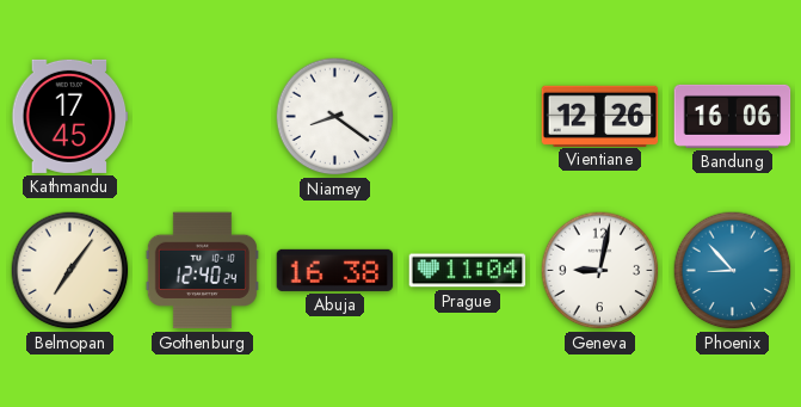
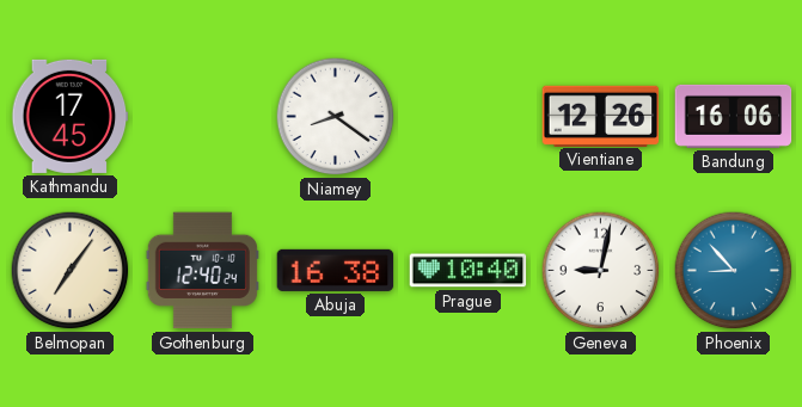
Prague: 11:04 -> 10:40
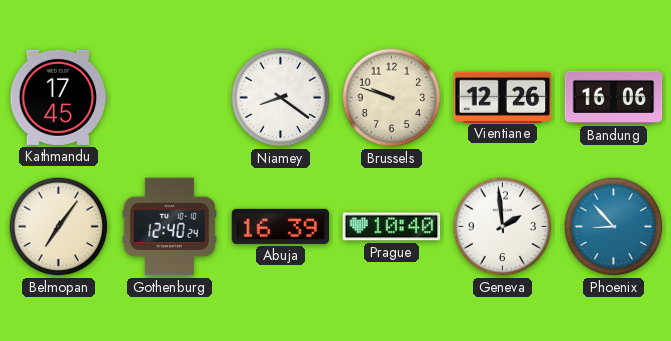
Brussels: none -> 9:48
Abuja: 16:38 -> 16:39
Geneva: 9:02 -> 1:59
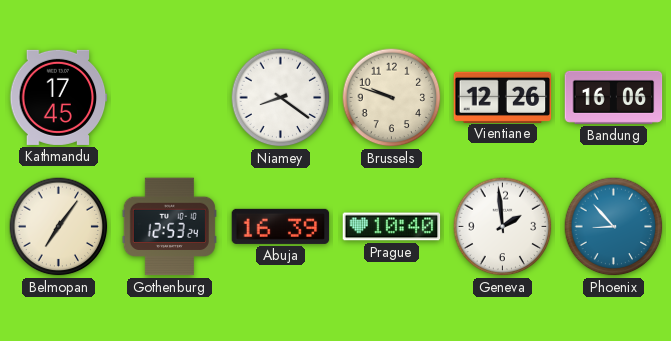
Gothenburg: 12:40 -> 12:53
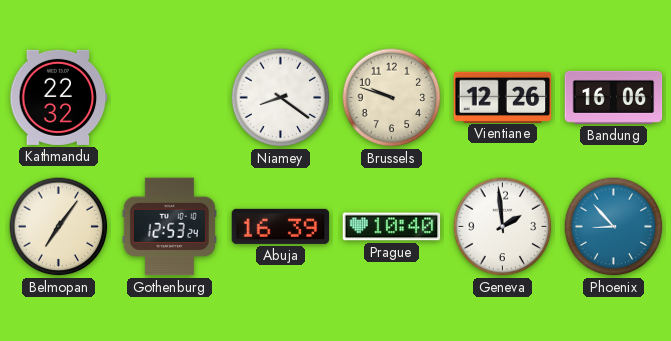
Kathmandu: 17:45 -> 22:32
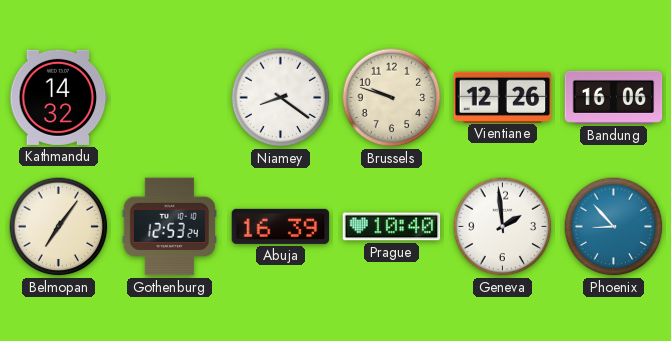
Kathmandu: 22:32 -> 14:32
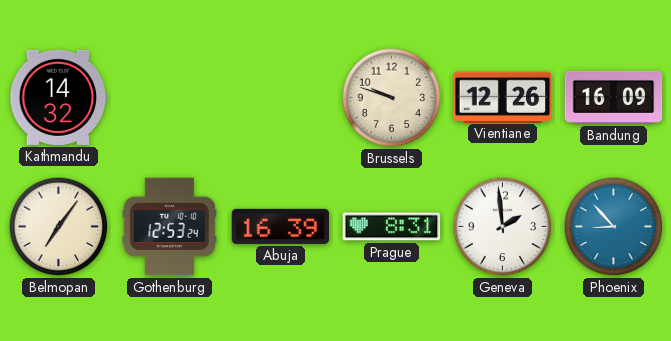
Niamey: 8:21 -> none
Bandung: 16:06 -> 16:09
Prague: 10:40 -> 8:31
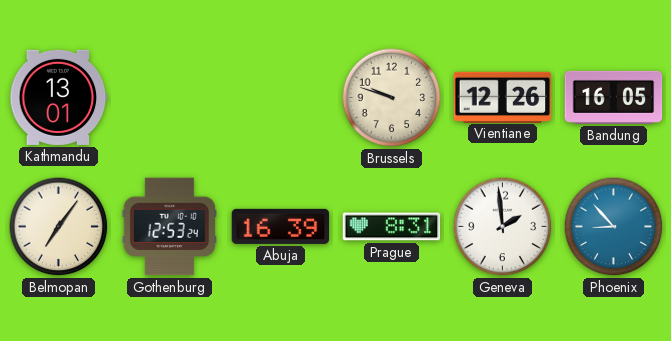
Kathmandu: 14:32 -> 13:01
Bandung: 16:09 -> 16:05
